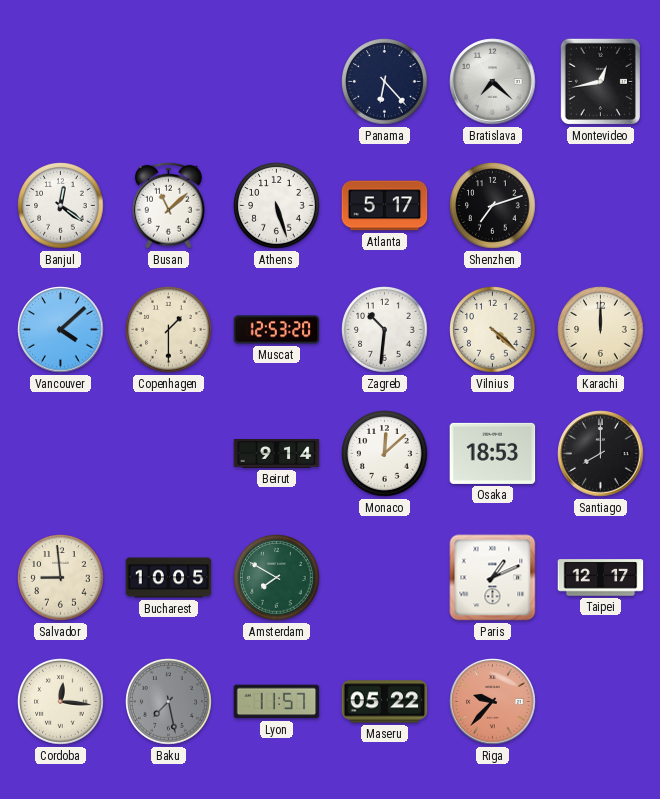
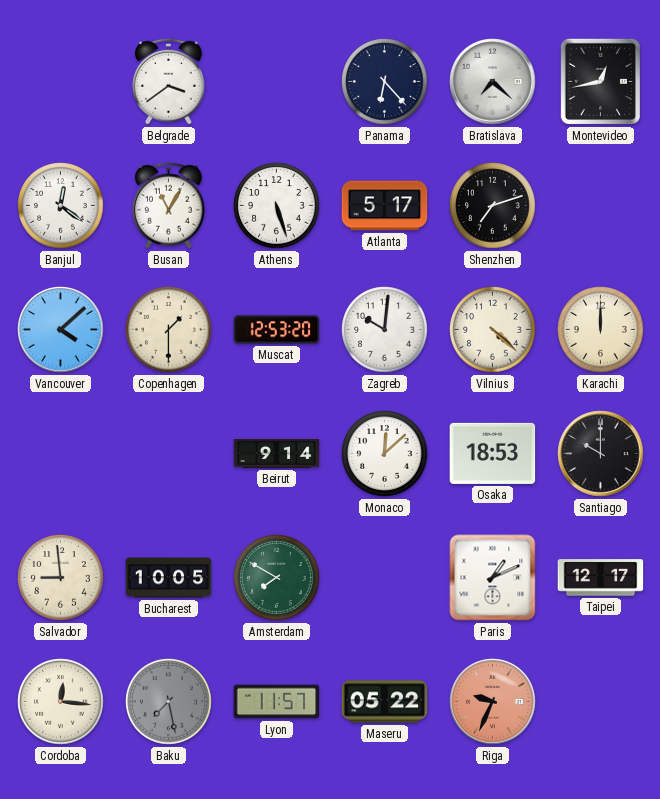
Belgrade: none -> 3:39
Busan: 11:08 -> 11:05
Zagreb: 10:31 -> 10:01
Santiago: 8:00 -> 10:00
Riga: 9:37 -> 9:34
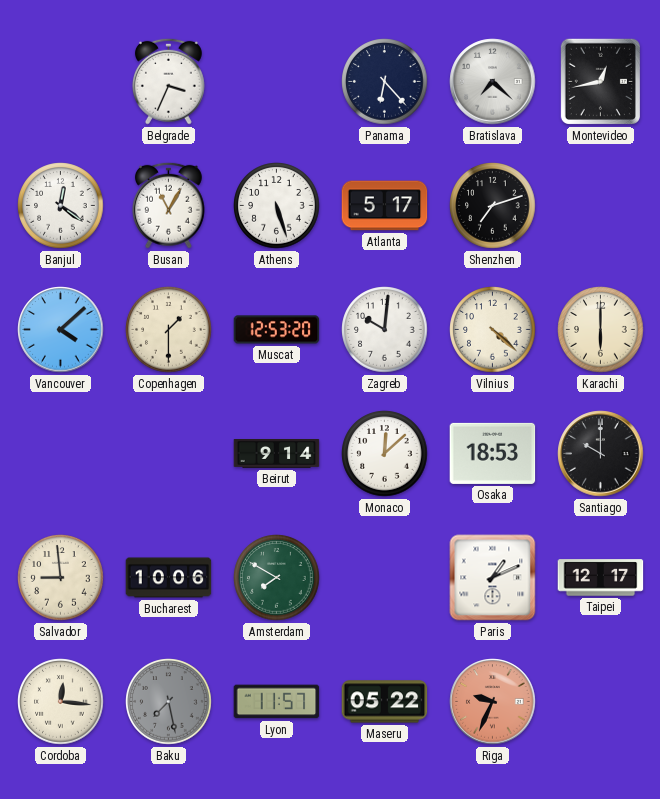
Belgrade: 3:39 -> 3:34
Karachi: 12:00 -> 6:00
Bucharest: 10:05 -> 10:06
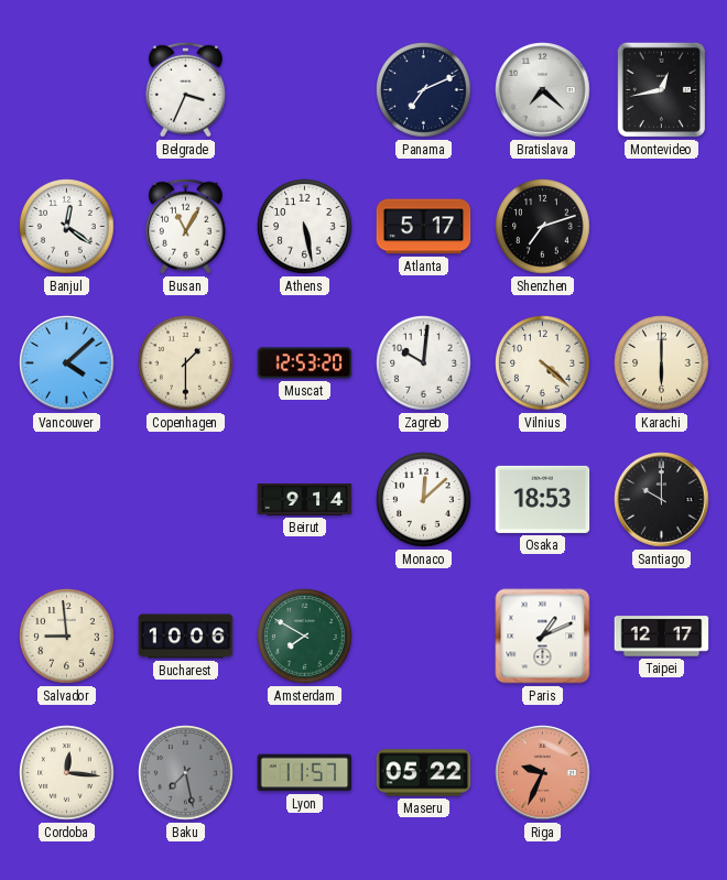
Panama: 6:23 -> 7:11
Athens: 5:27 -> 5:28
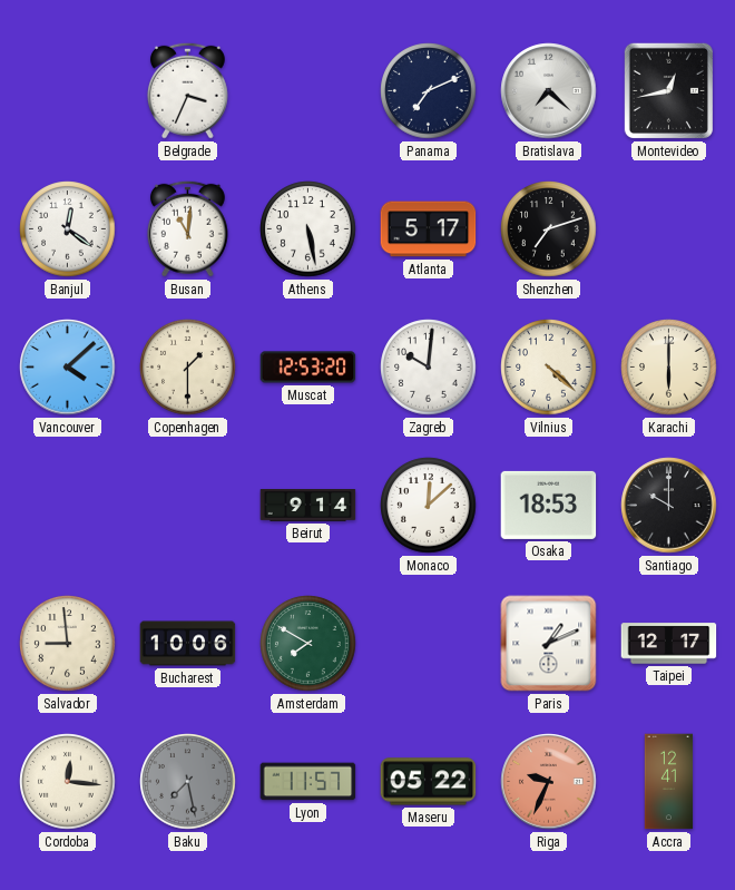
Busan: 11:05 -> 11:01
Accra: none -> 12:41
